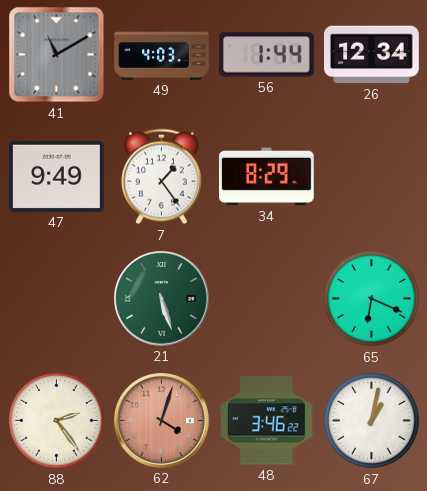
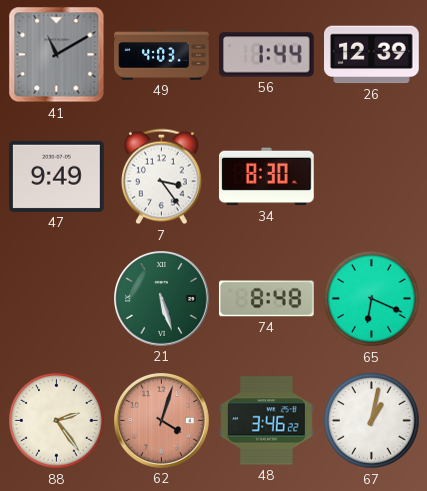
26: 12:34 -> 12:39
7: 1:24 -> 3:24
34: 8:29 -> 8:30
74: none -> 8:48
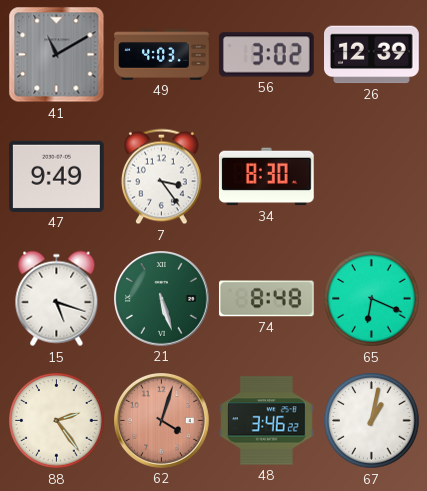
56: 1:44 -> 3:02
15: none -> 5:18
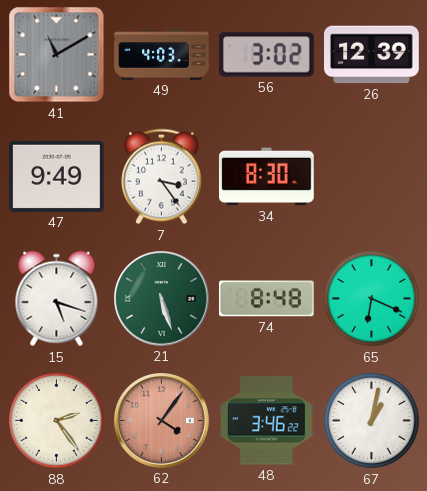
62: 4:03 -> 4:06
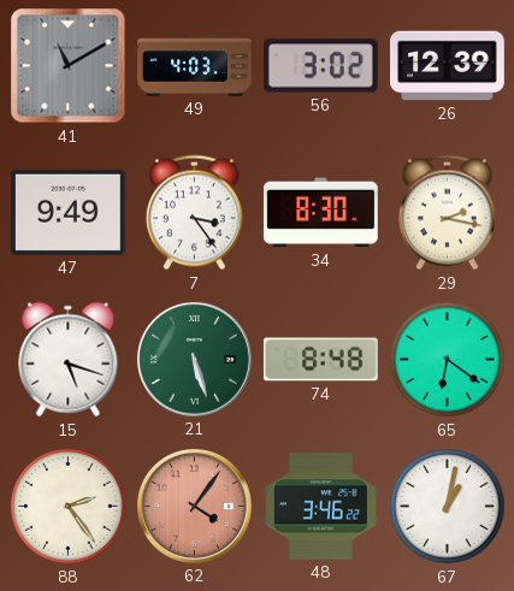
29: none -> 2:17
65: 6:19 -> 6:21
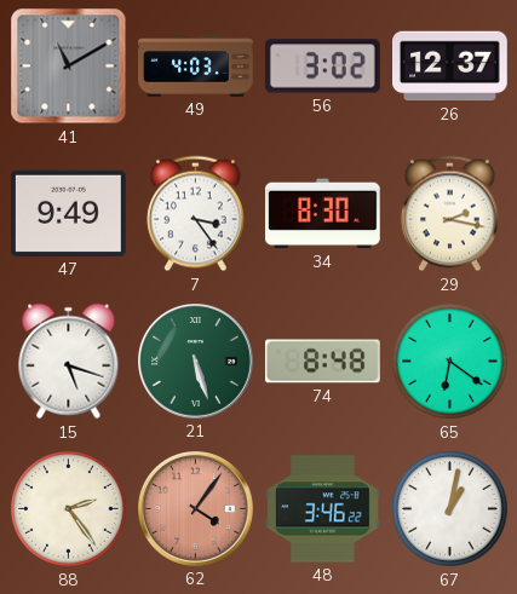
26: 12:39 -> 12:37
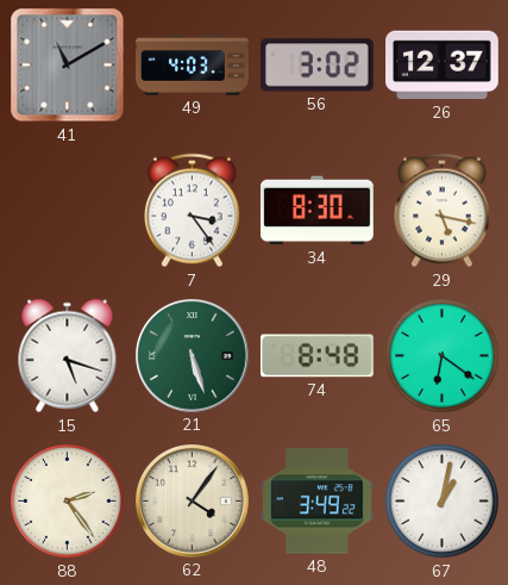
47: 9:49 -> none
29: 2:17 -> 5:17
62 dial: salmon -> cream
48: 3:46 -> 3:49
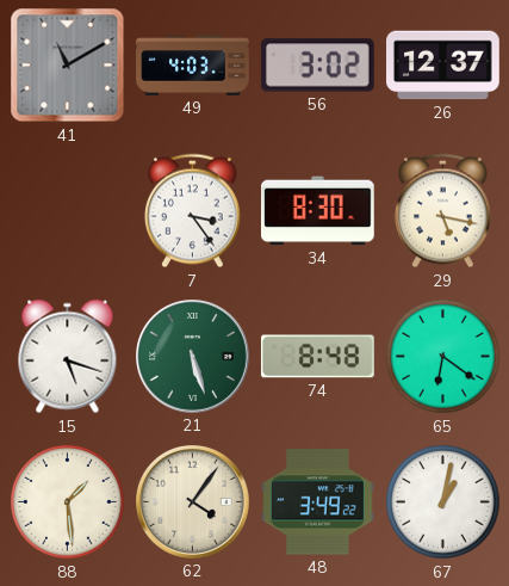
88: 2:24 -> 1:29
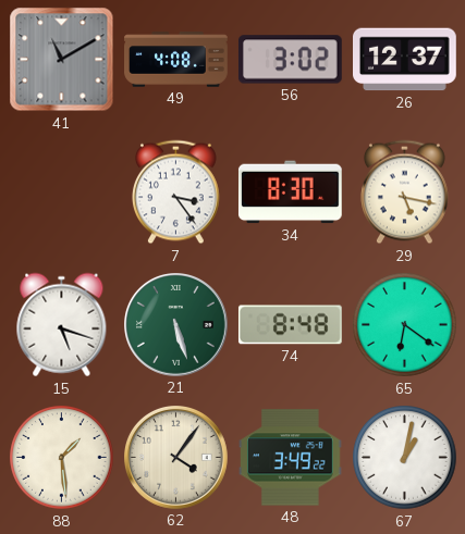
49: 4:03 -> 4:08
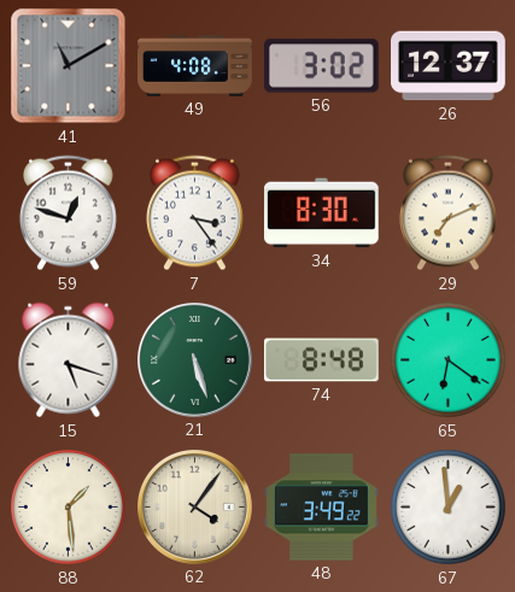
59: none -> 12:48
29: 5:17 -> 7:11
67: 1:02 -> 12:59
